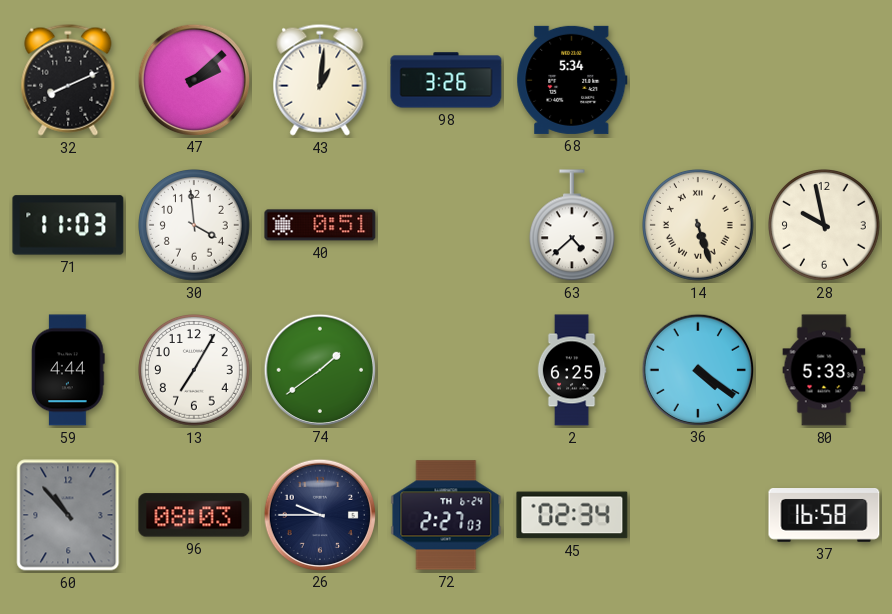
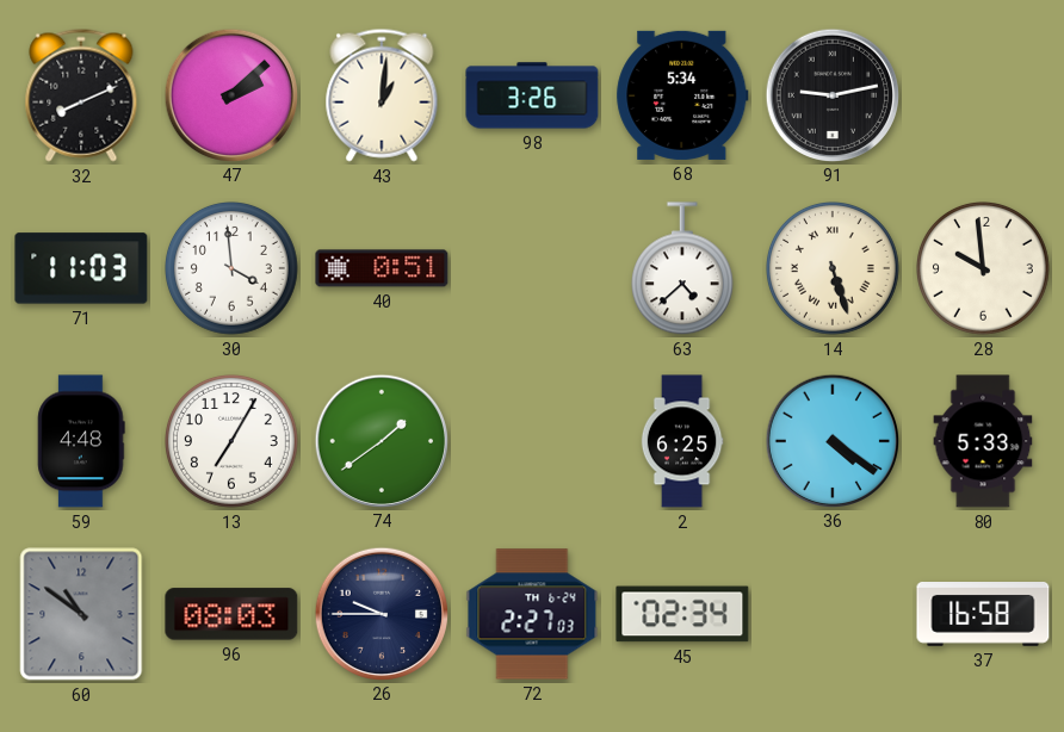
91: none -> 9:13
28: 9:58 -> 9:59
59: 4:44 -> 4:48
60: 10:53 -> 10:51
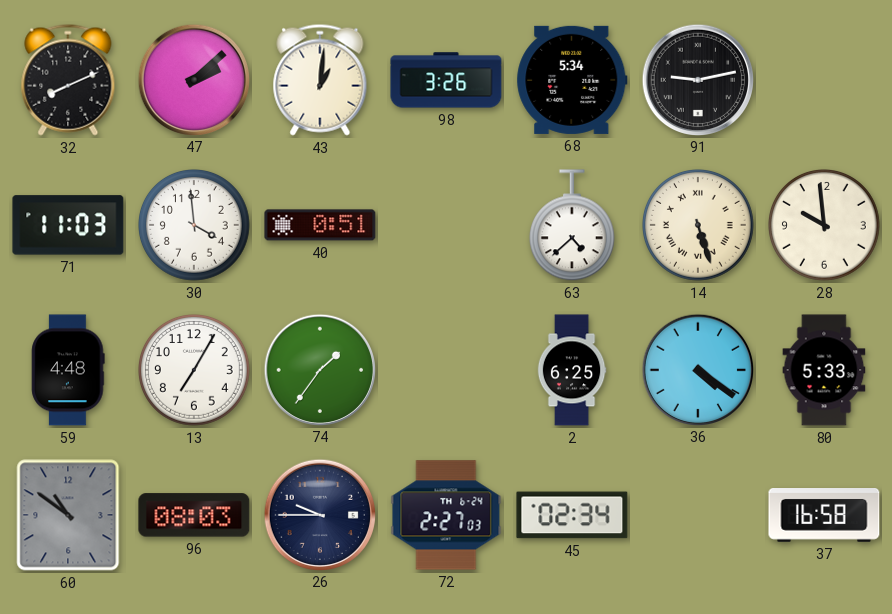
74: 1:39 -> 1:36
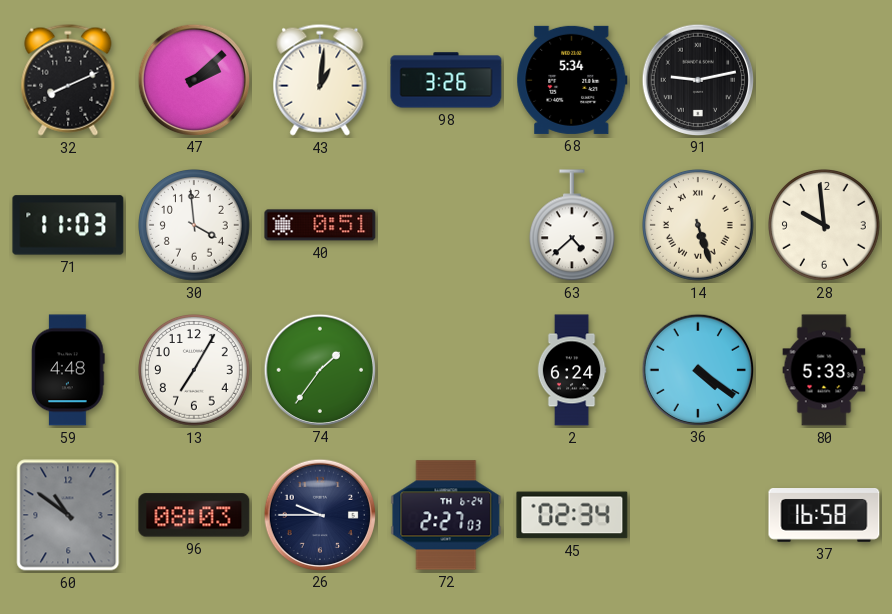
2: 6:25 -> 6:24
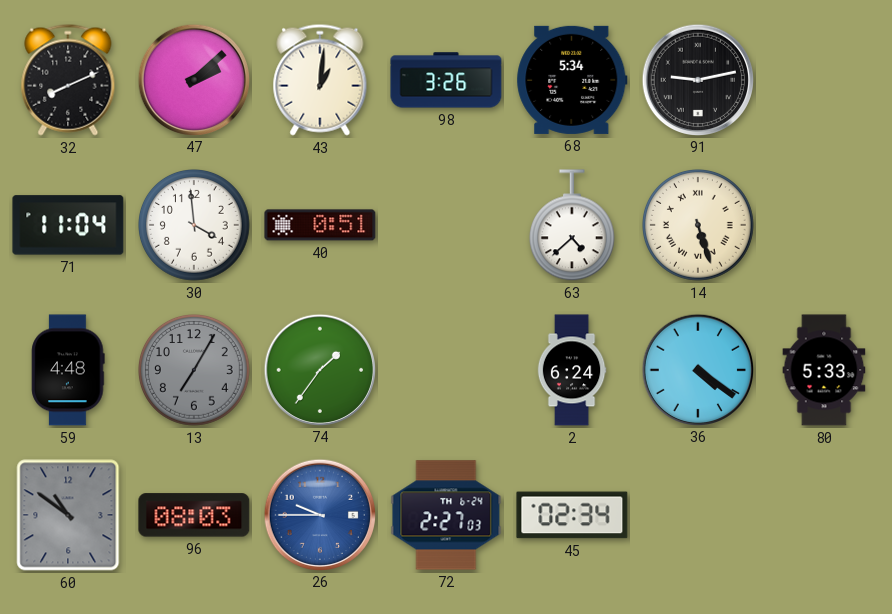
71: 11:03 -> 11:04
28: 9:59 -> none
13 dial: white -> grey
26 dial: navy -> blue
37: 16:58 -> none
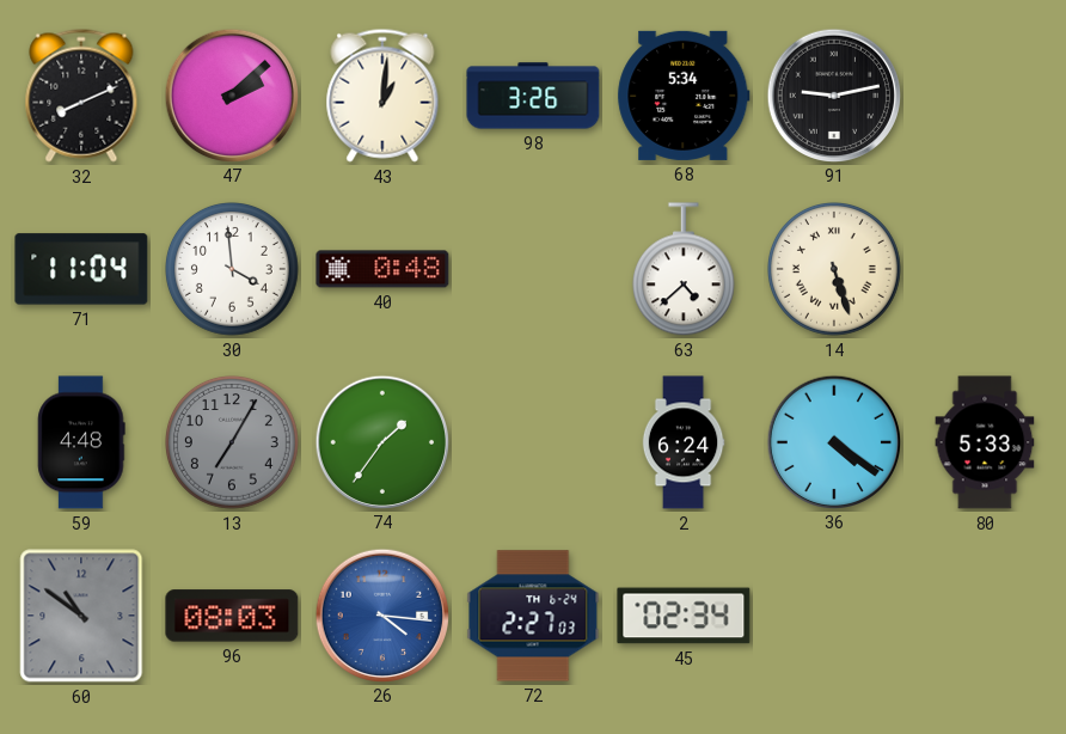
40: 0:51 -> 0:48
26: 9:45 -> 4:16
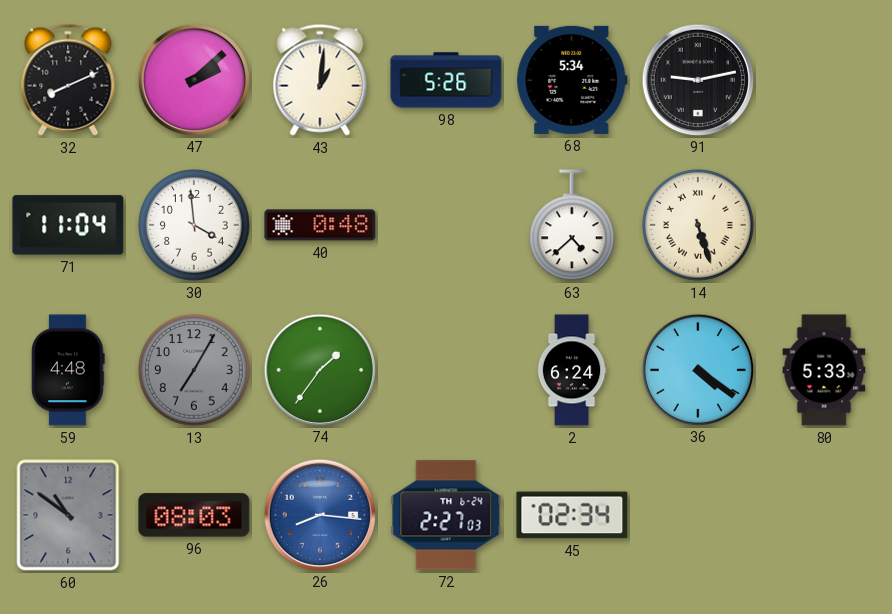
98: 3:26 -> 5:26
26: 4:16 -> 8:16
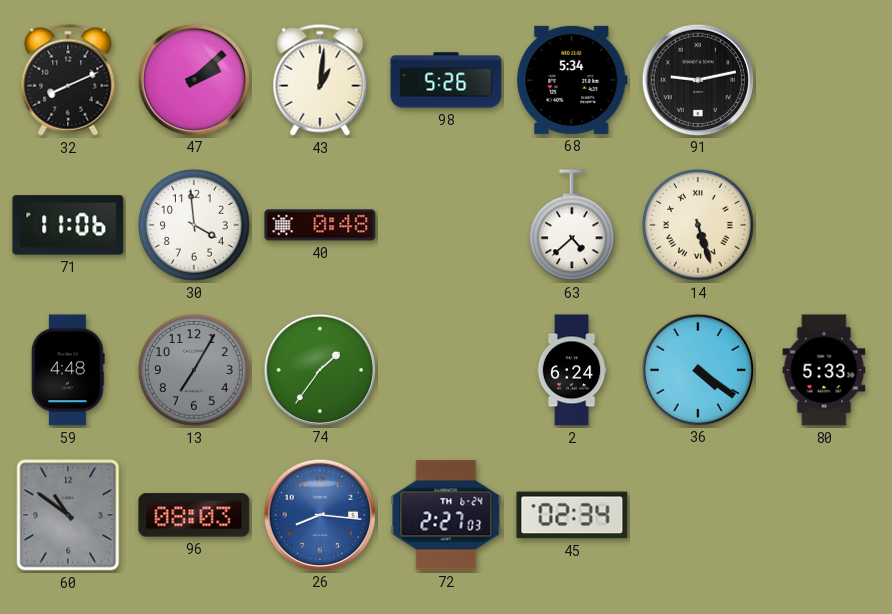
71: 11:04 -> 11:06
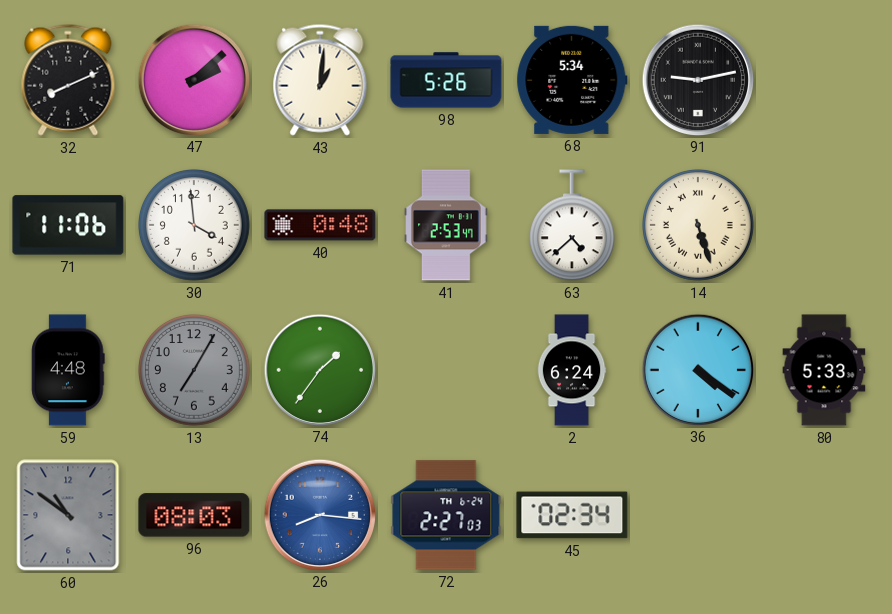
41: none -> 2:53
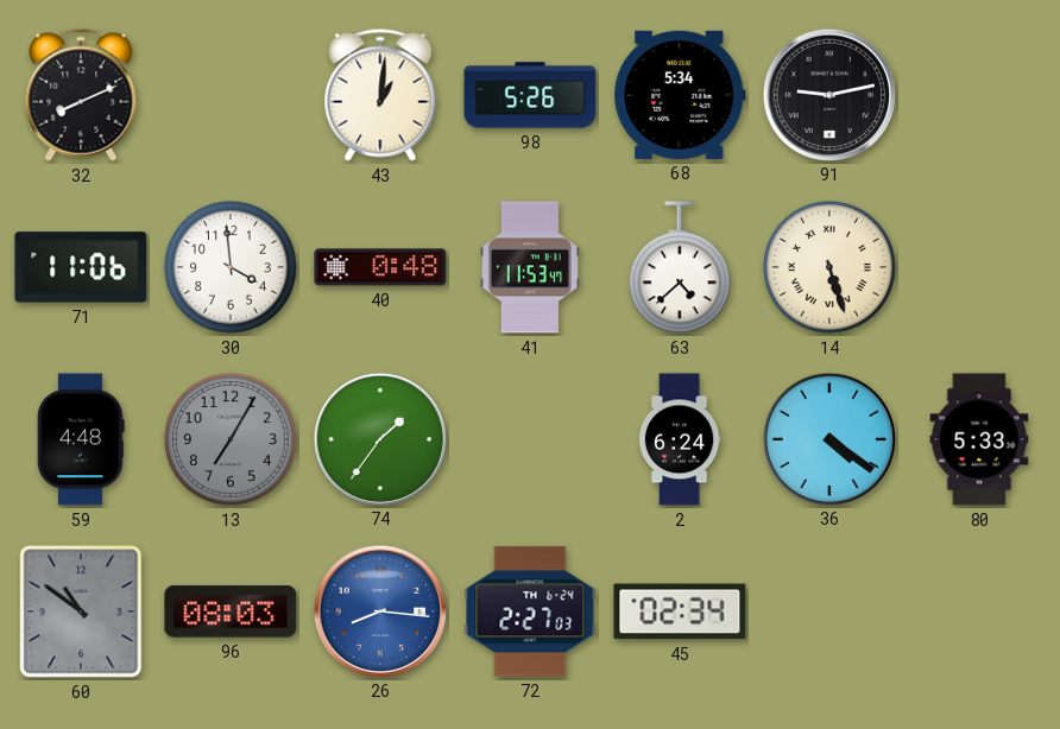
47: 2:08 -> none
41: 2:53 -> 11:53
